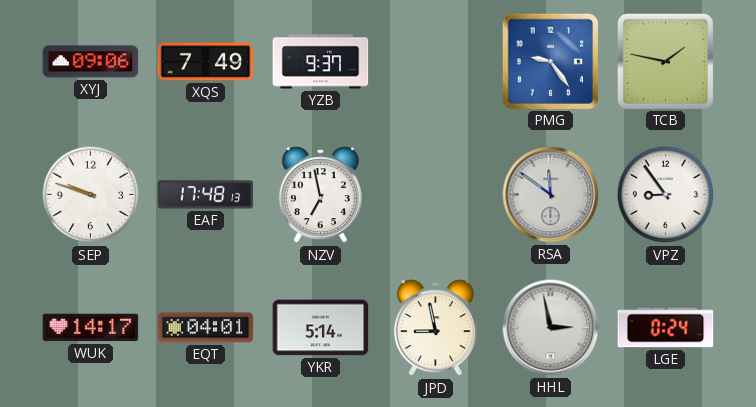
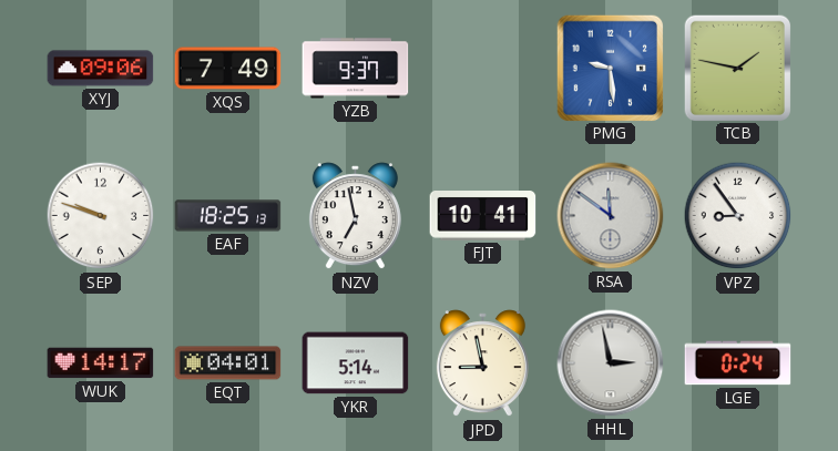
PMG: 9:24 -> 9:29
EAF: 17:48 -> 18:25
FJT: none -> 10:41
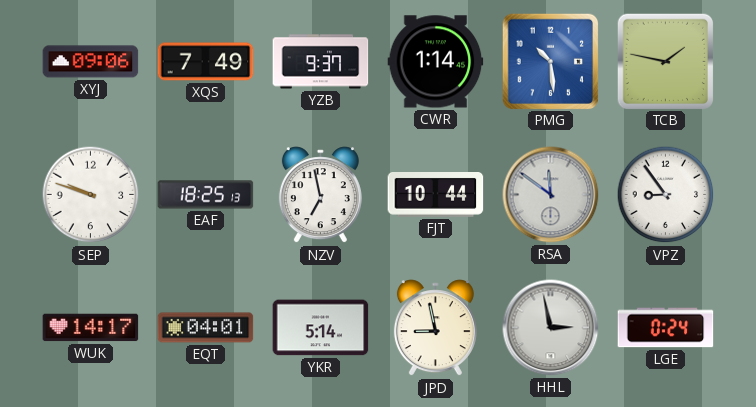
CWR: none -> 1:14
PMG: 9:29 -> 10:29
FJT: 10:41 -> 10:44
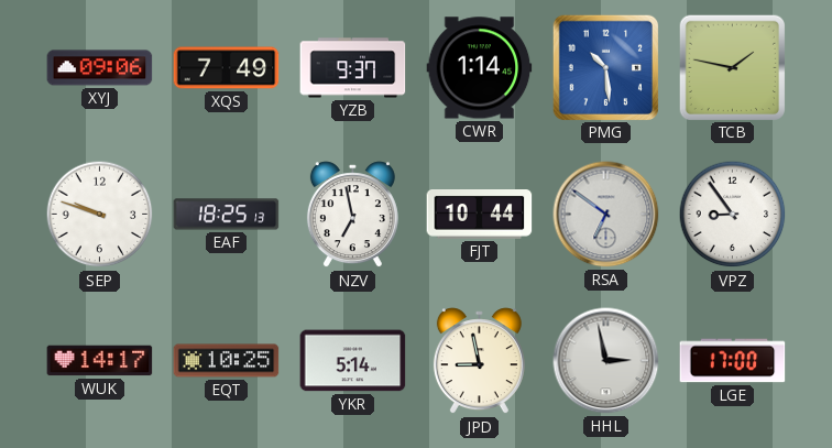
RSA: 11:51 -> 6:51
EQT: 04:01 -> 10:25
LGE: 0:24 -> 17:00
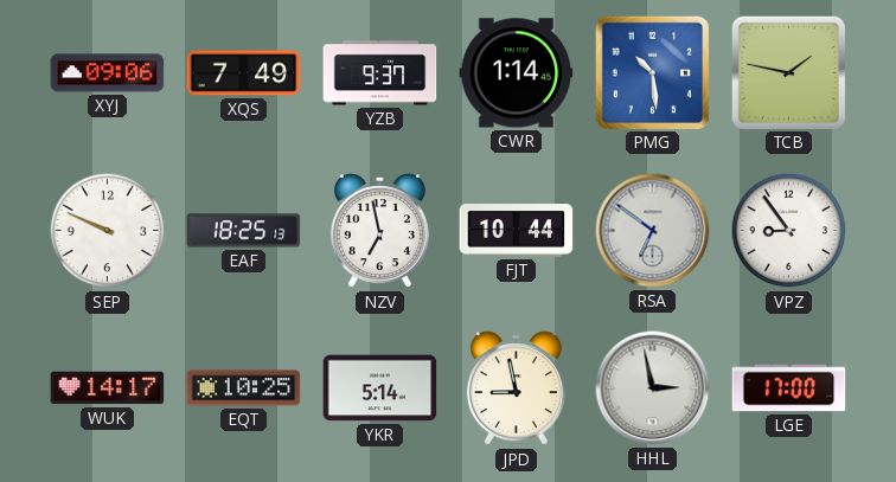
SEP: 9:48 -> 9:49
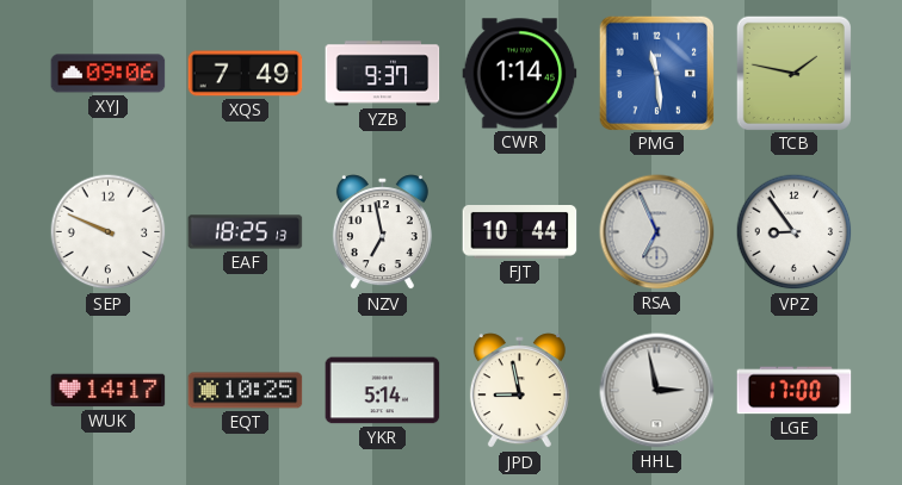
PMG: 10:29 -> 11:29
RSA: 6:51 -> 6:56
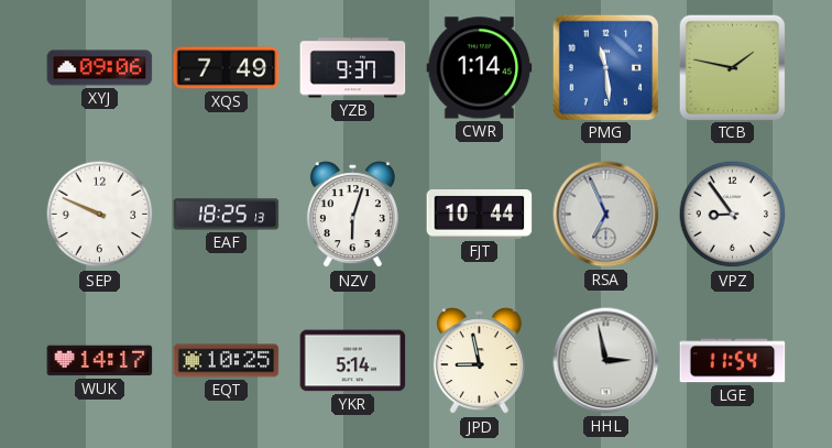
NZV: 6:58 -> 6:03
LGE: 17:00 -> 11:54
